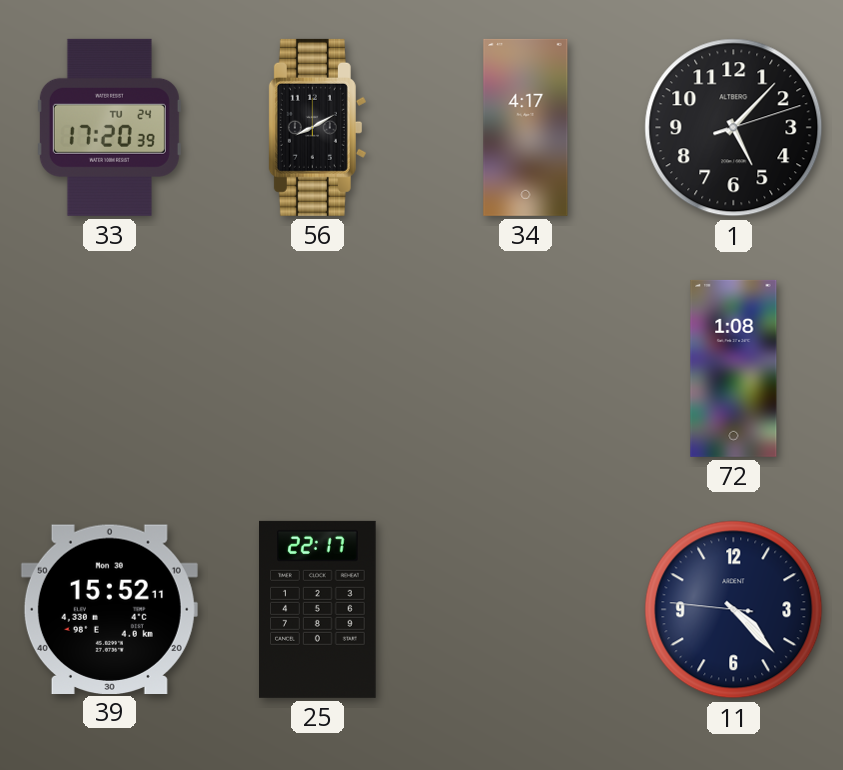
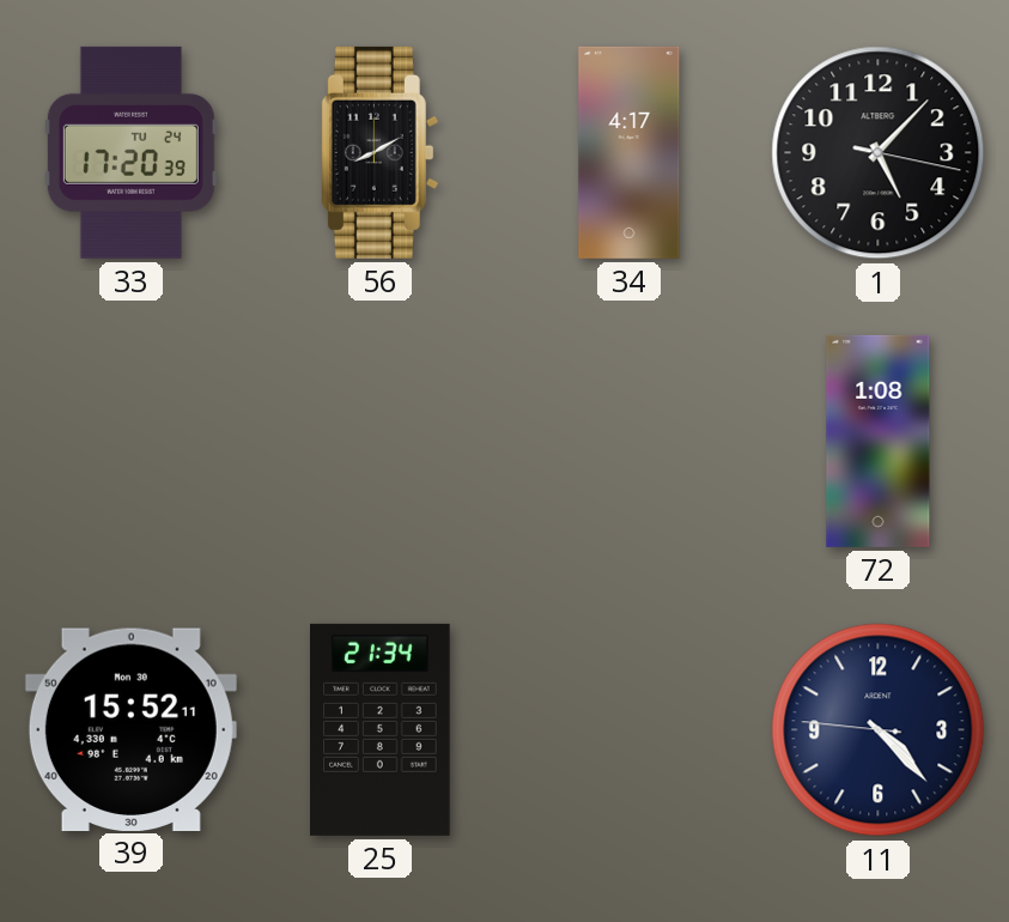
1: 5:07:12 -> 5:07:17
25: 22:17 -> 21:34
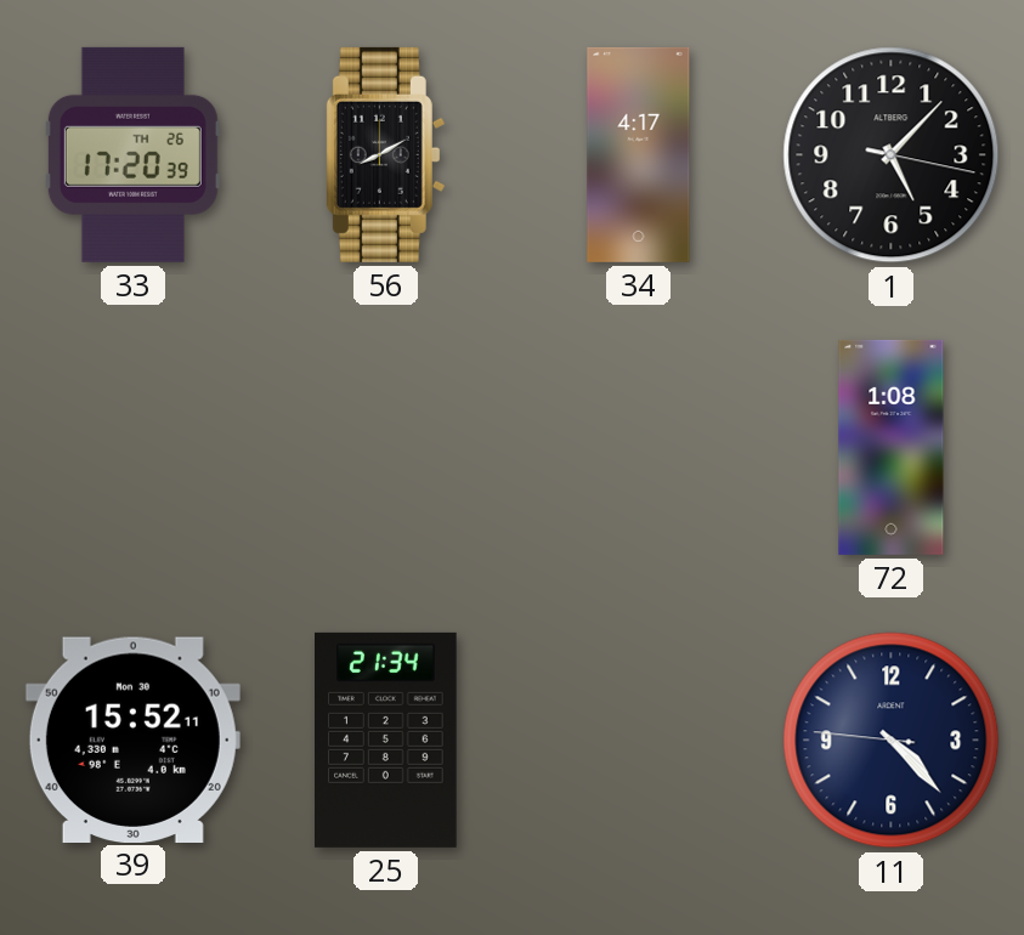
33 date: TU 24 -> TH 26
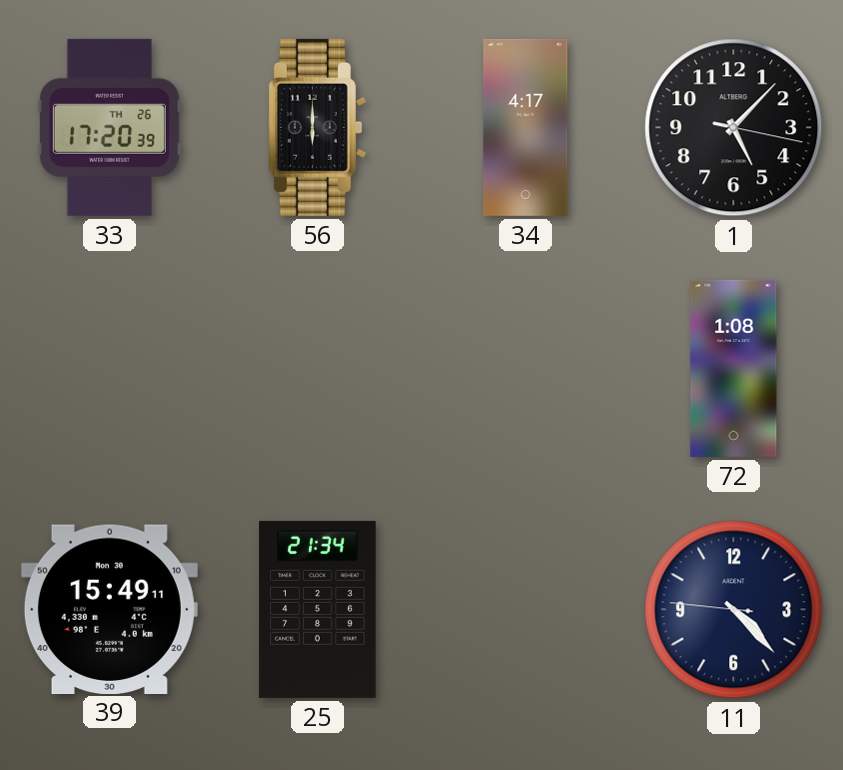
56: 8:10 -> 6:00
39: 15:52 -> 15:49
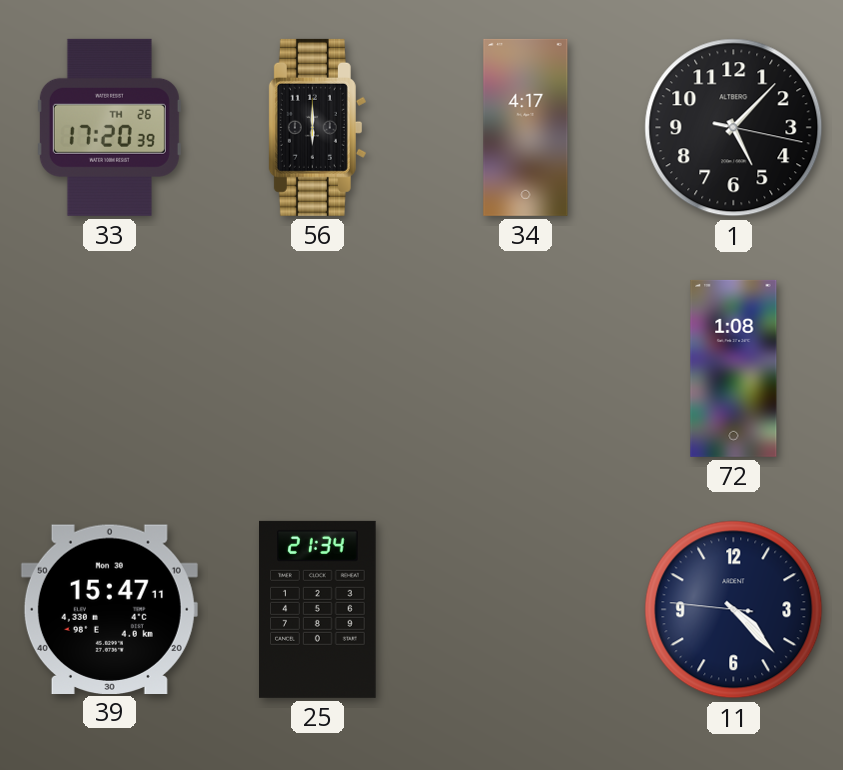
39: 15:49 -> 15:47
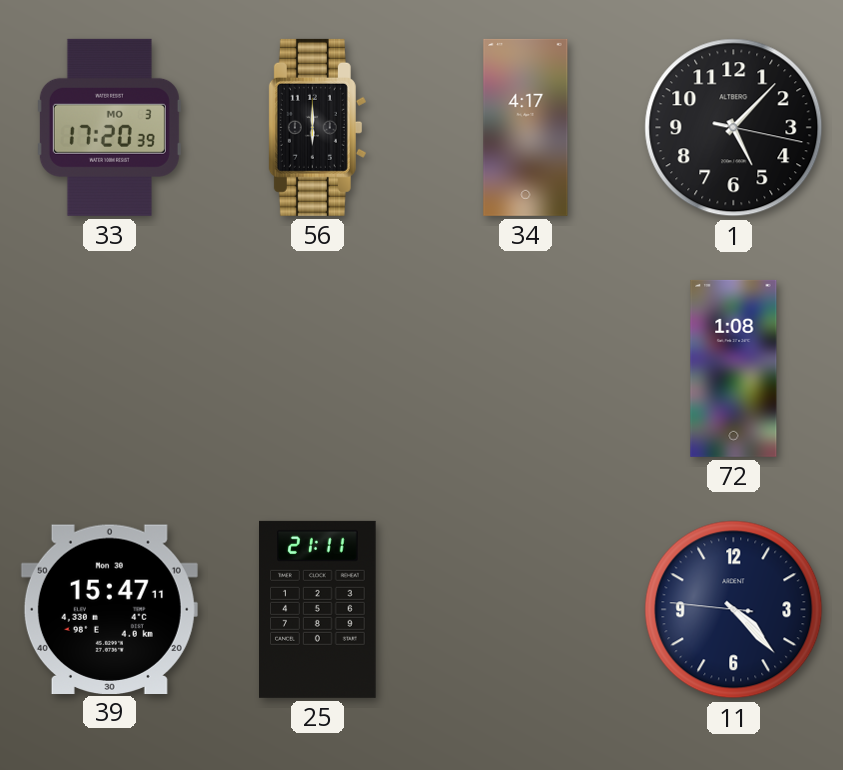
33 date: TH 26 -> MO 3
25: 21:34 -> 21:11
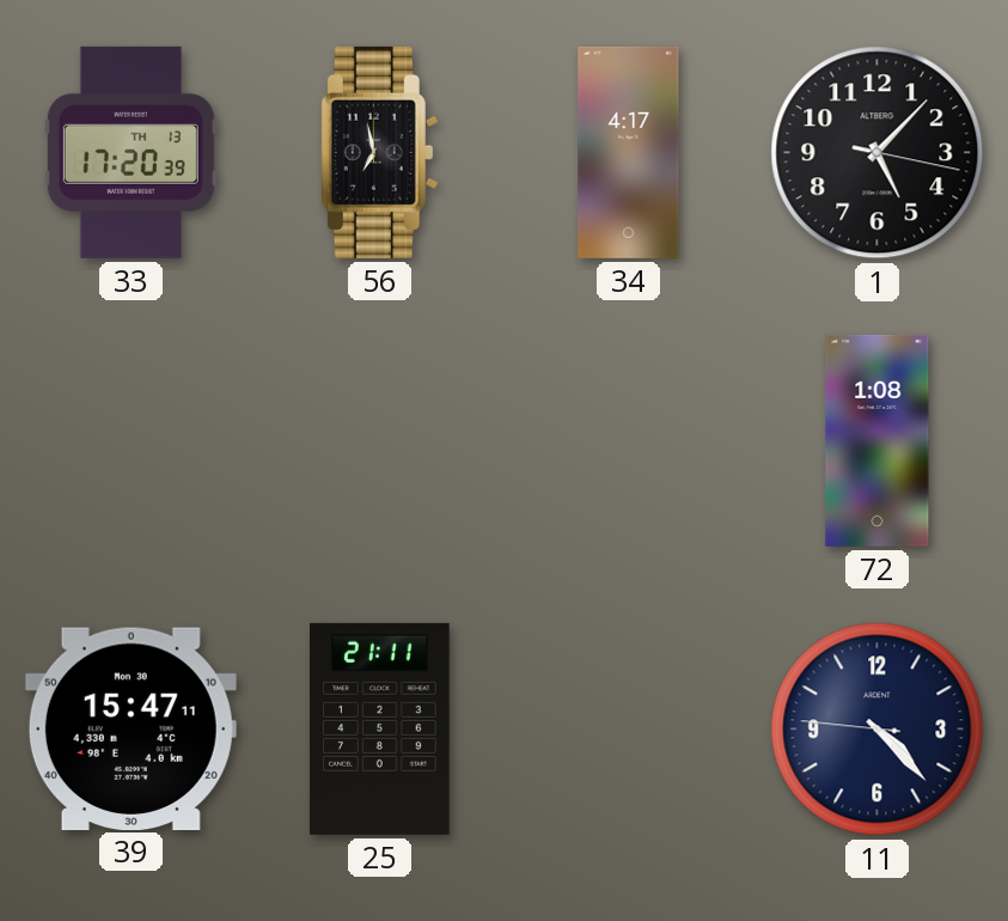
33 date: MO 3 -> TH 13
56: 6:00 -> 6:58
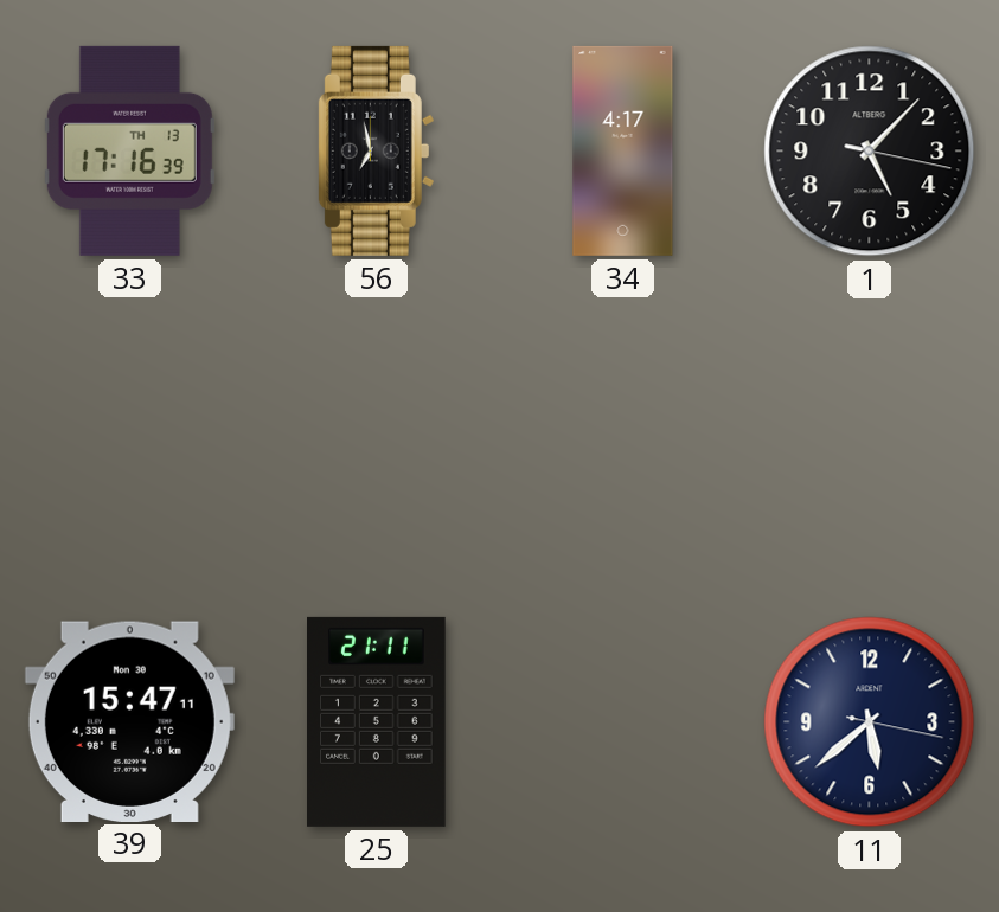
33: 17:20 -> 17:16
72: 1:08 -> none
11: 4:22 -> 5:38
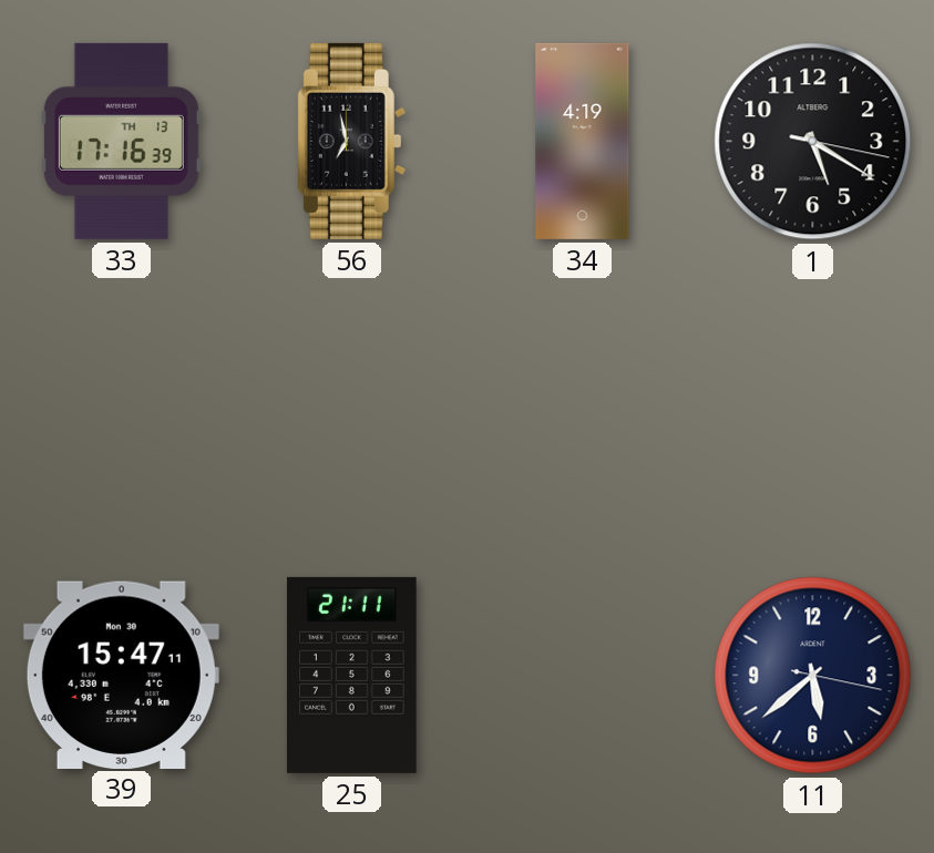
34: 4:17 -> 4:19
1: 5:07 -> 5:20
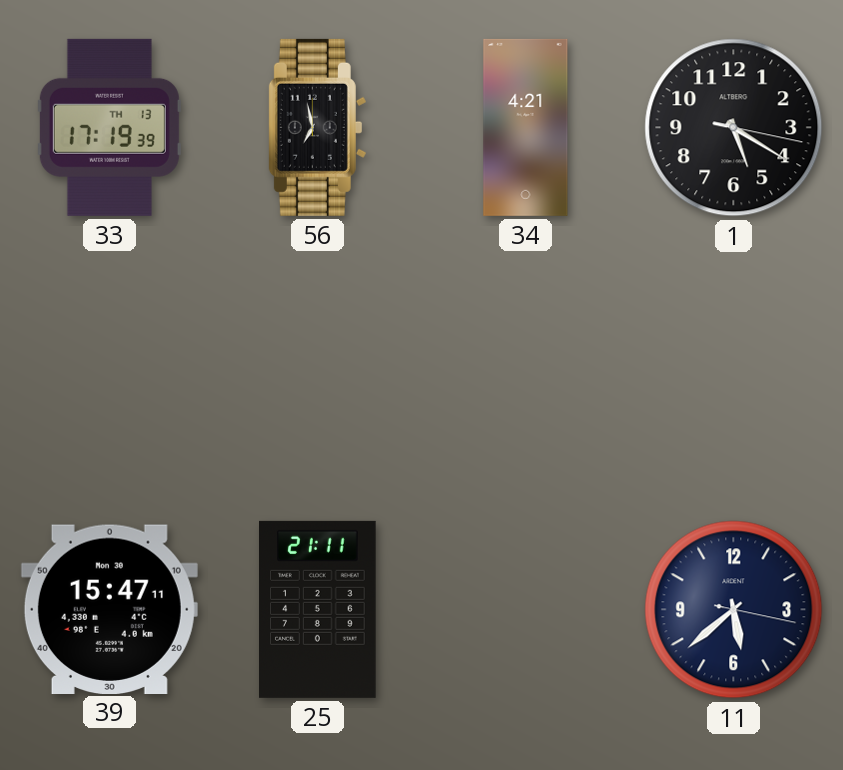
33: 17:16 -> 17:19
34: 4:19 -> 4:21
